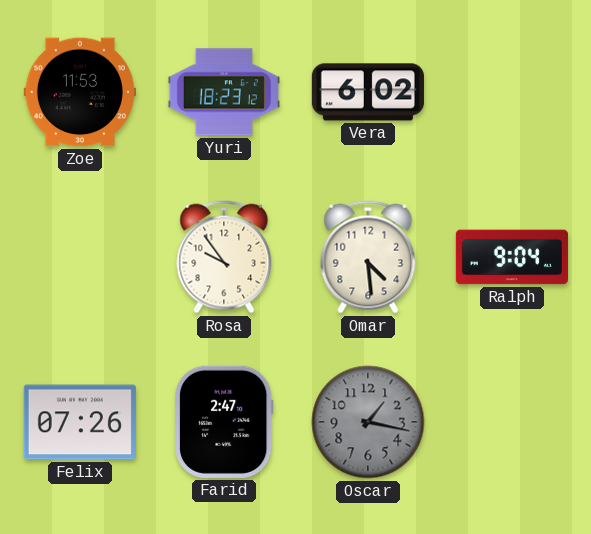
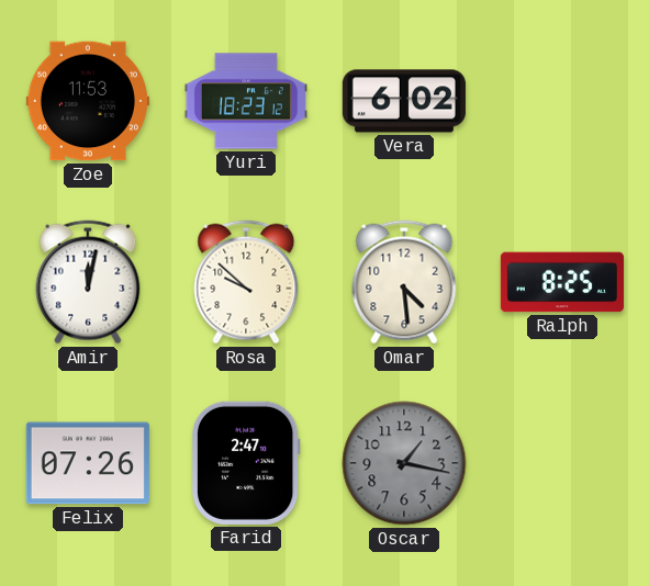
Amir: none -> 12:02
Rosa: 9:54 -> 9:52
Ralph: 9:04 -> 8:25
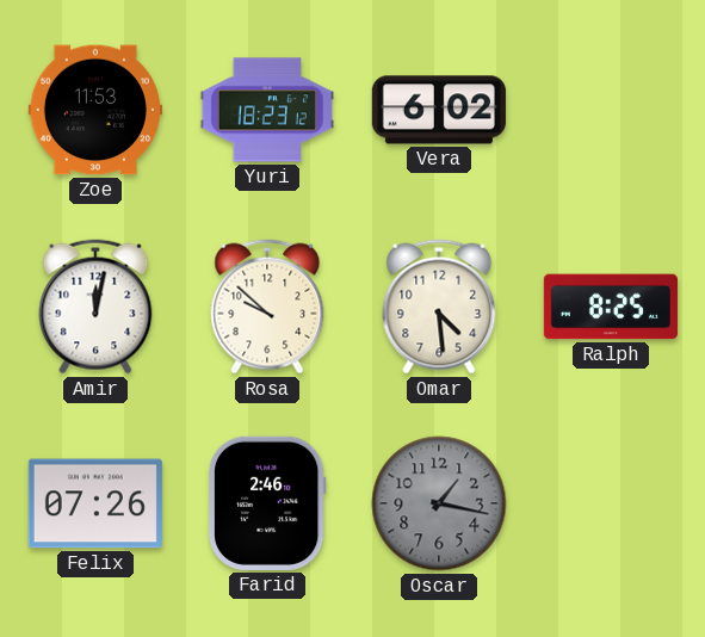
Farid: 2:47 -> 2:46
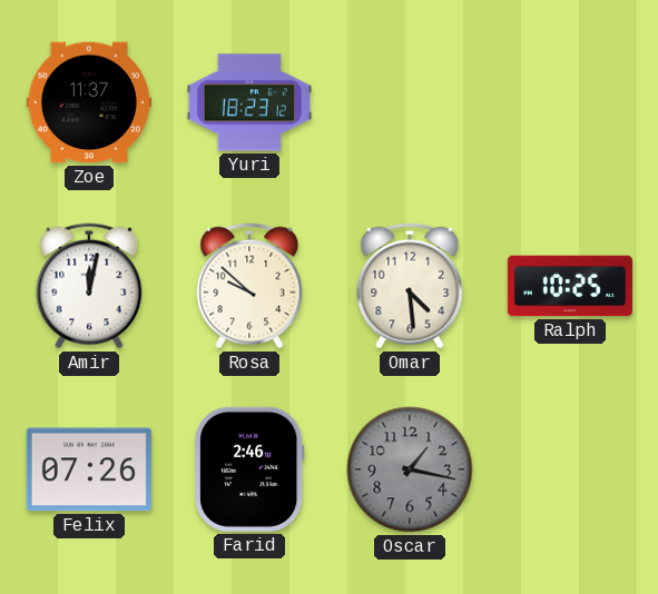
Zoe: 11:53 -> 11:37
Vera: 6:02 -> none
Ralph: 8:25 -> 10:25
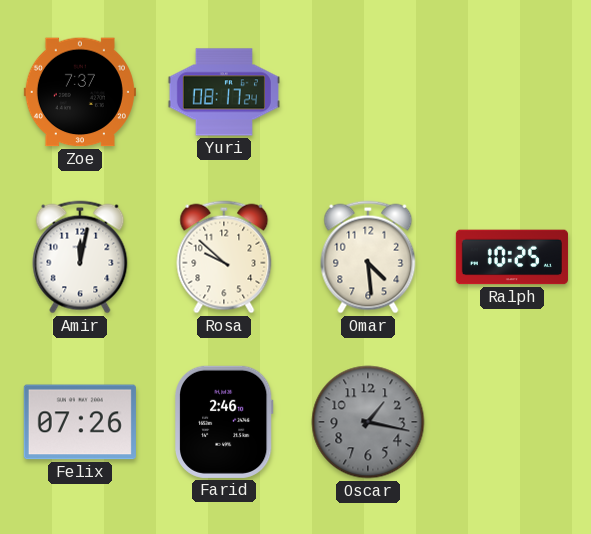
Zoe: 11:37 -> 7:37
Yuri: 18:23 -> 08:17
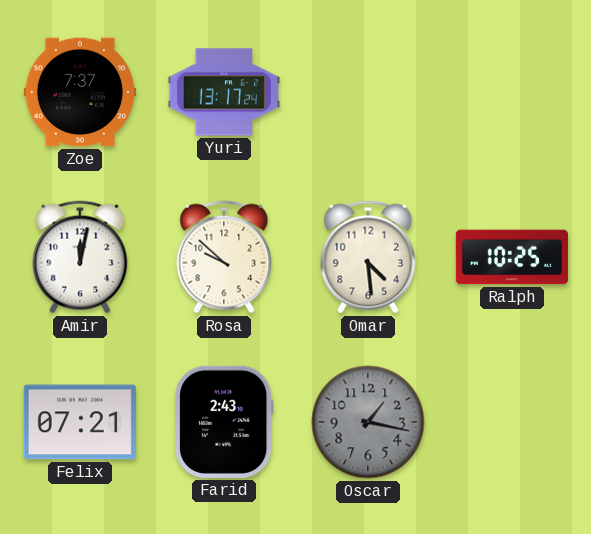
Yuri: 08:17 -> 13:17
Felix: 07:26 -> 07:21
Farid: 2:46 -> 2:43
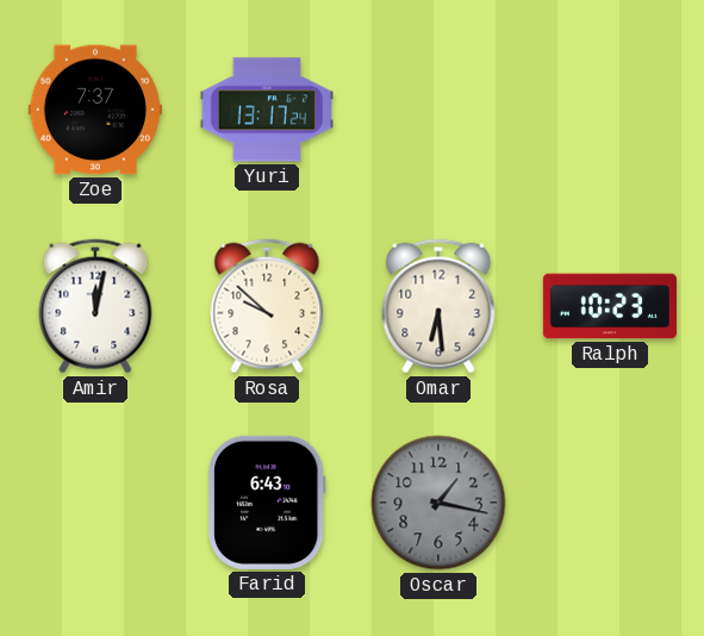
Omar: 4:29 -> 6:29
Ralph: 10:25 -> 10:23
Felix: 07:21 -> none
Farid: 2:43 -> 6:43
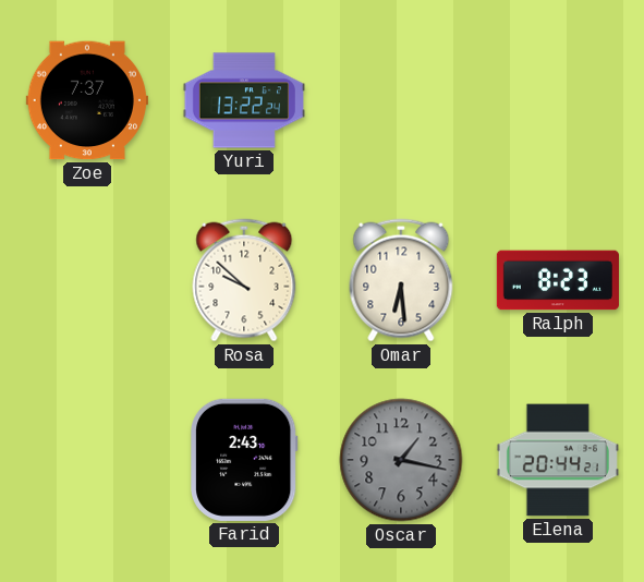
Yuri: 13:17 -> 13:22
Amir: 12:02 -> none
Ralph: 10:23 -> 8:23
Farid: 6:43 -> 2:43
Elena: none -> 20:44
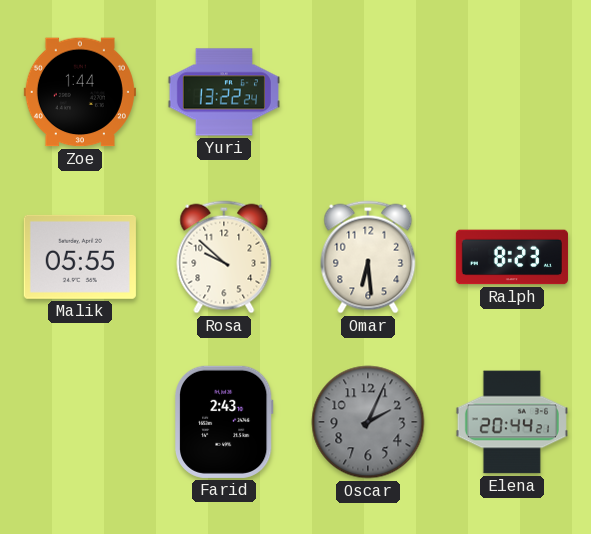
Zoe: 7:37 -> 1:44
Malik: none -> 05:55
Oscar: 1:17 -> 2:04
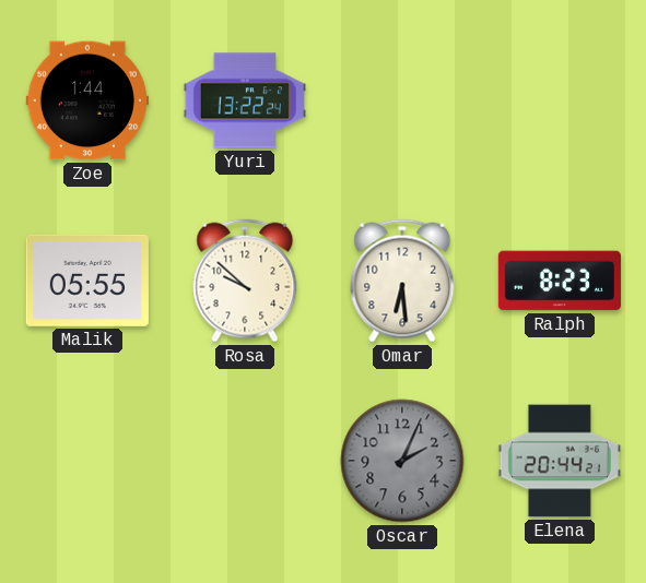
Farid: 2:43 -> none
